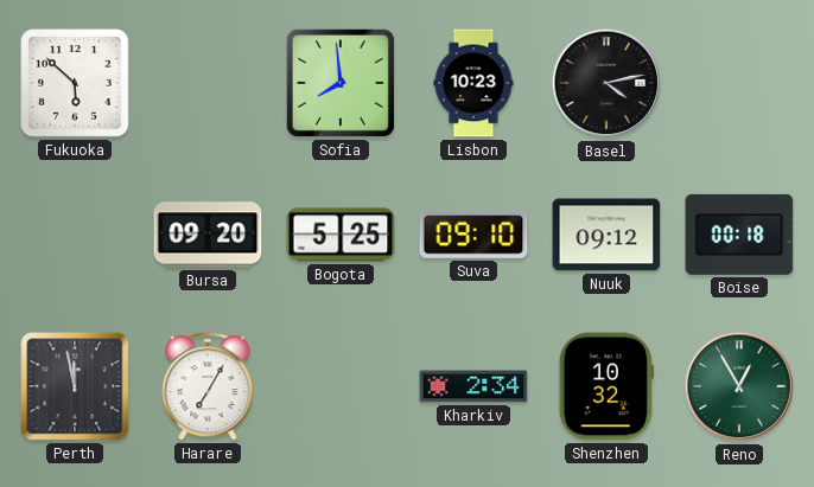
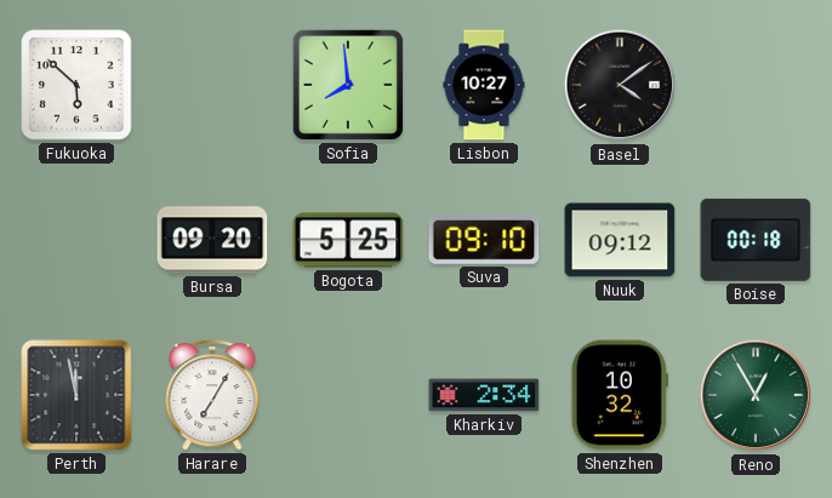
Lisbon: 10:23 -> 10:27
Basel: 4:13 -> 4:09
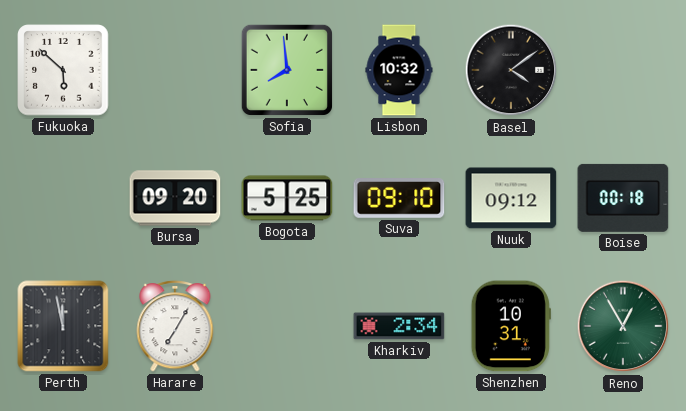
Lisbon: 10:27 -> 10:32
Shenzhen: 10:32 -> 10:31
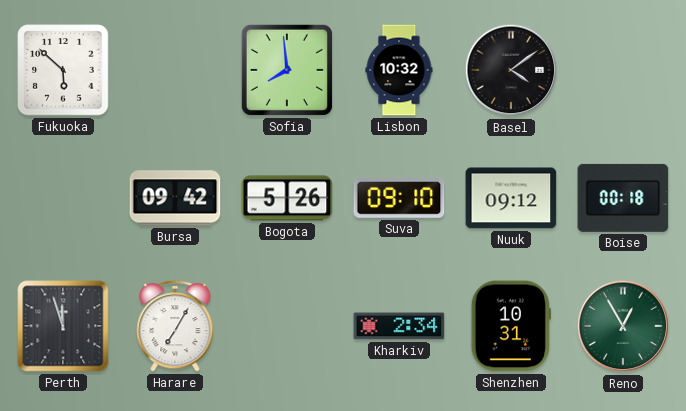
Bursa: 09:20 -> 09:42
Bogota: 5:25 -> 5:26
Perth: 11:58 -> 11:57
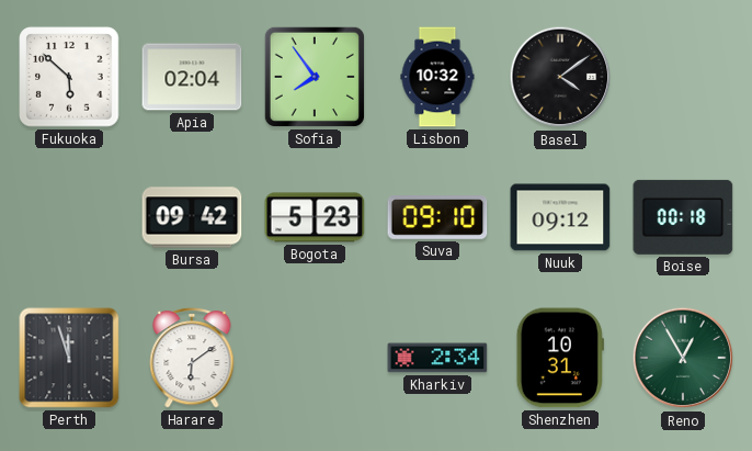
Apia: none -> 02:04
Sofia: 7:59 -> 7:54
Bogota: 5:26 -> 5:23
Harare: 7:05 -> 6:09
